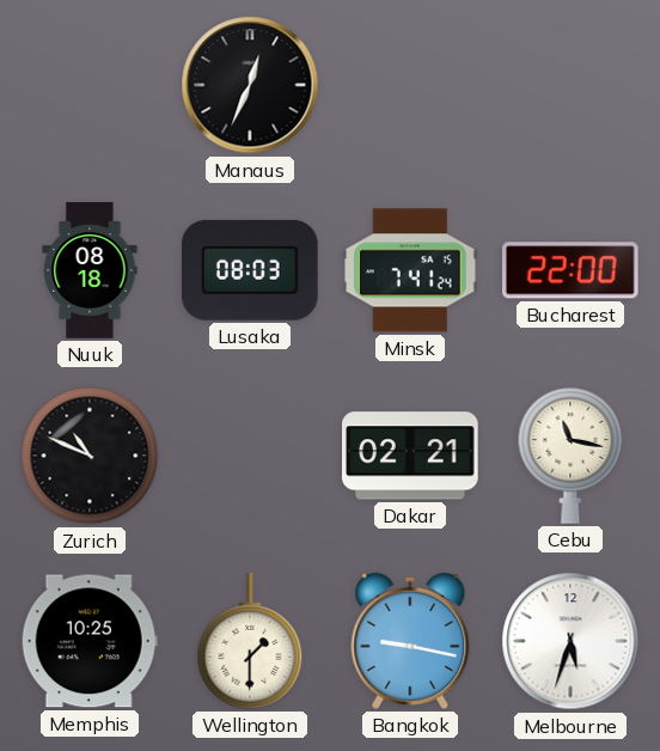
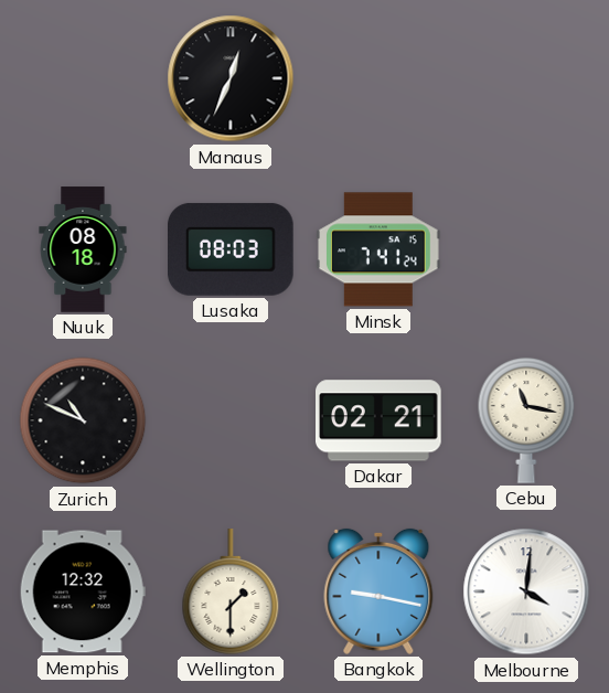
Bucharest: 22:00 -> none
Memphis: 10:25 -> 12:32
Melbourne: 5:33 -> 4:01
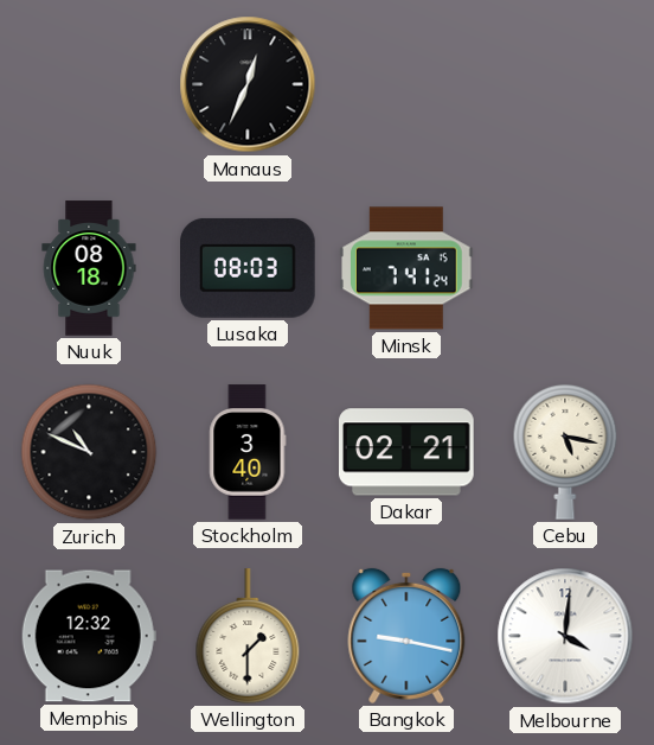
Stockholm: none -> 3:40
Cebu: 11:17 -> 5:17
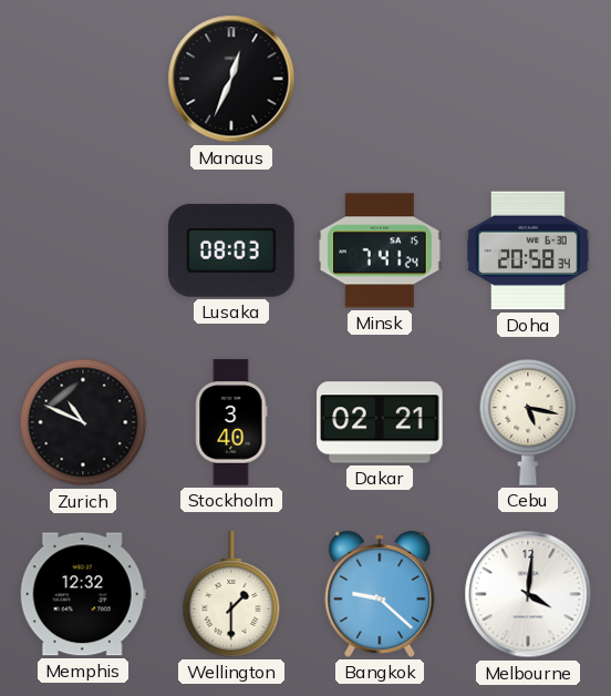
Nuuk: 08:18 -> none
Doha: none -> 20:58
Bangkok: 9:17 -> 9:22
